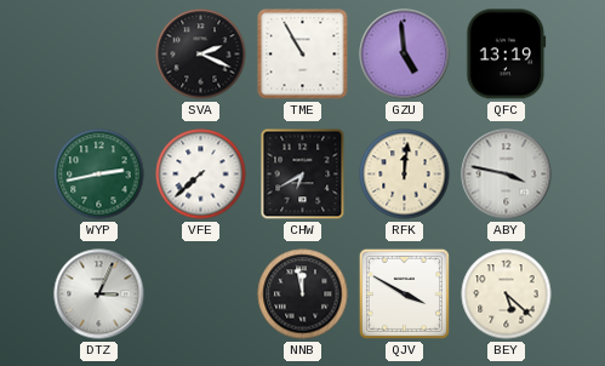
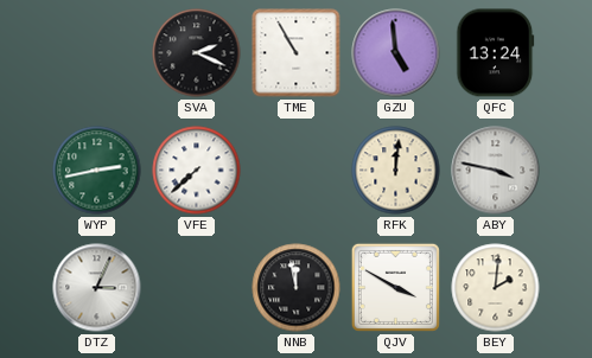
QFC: 13:19 -> 13:24
CHW: 6:40 -> none
BEY: 5:22 -> 2:01
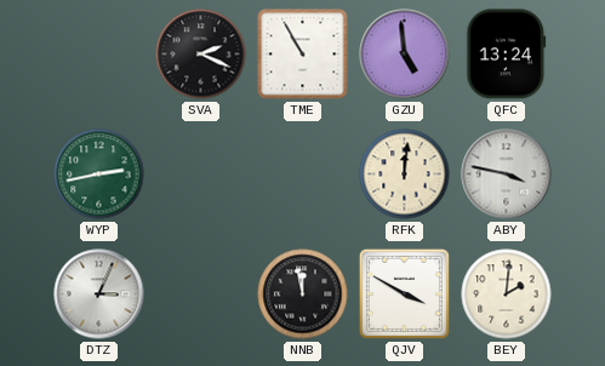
VFE: 7:38 -> none
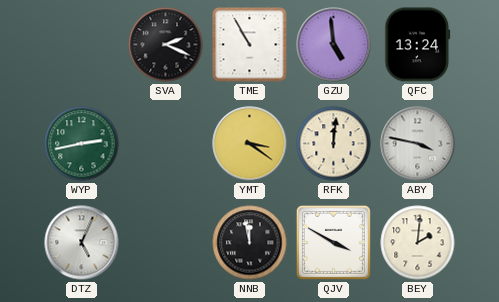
YMT: none -> 3:21
DTZ: 3:04 -> 5:04
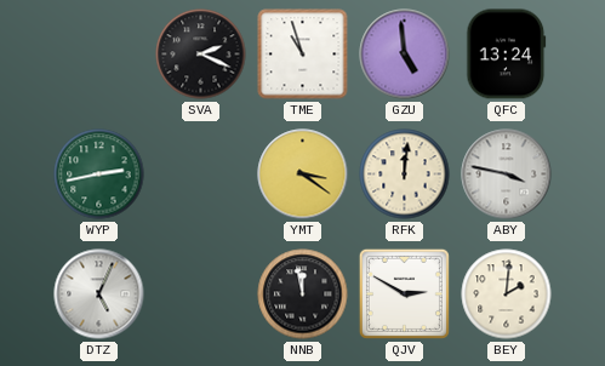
TME: 10:55 -> 10:57
QJV: 3:50 -> 2:50
